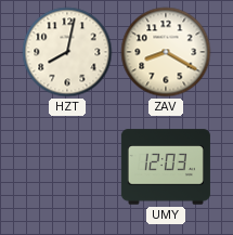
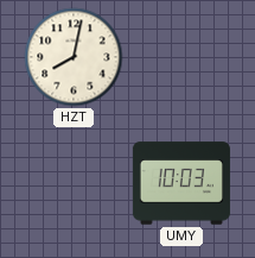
ZAV: 8:20 -> none
UMY: 12:03 -> 10:03
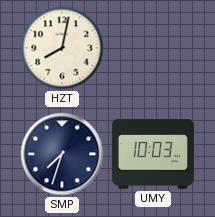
SMP: none -> 7:33
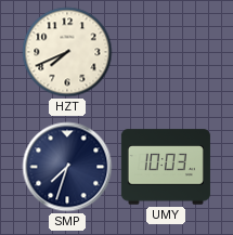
HZT: 8:02 -> 7:41
